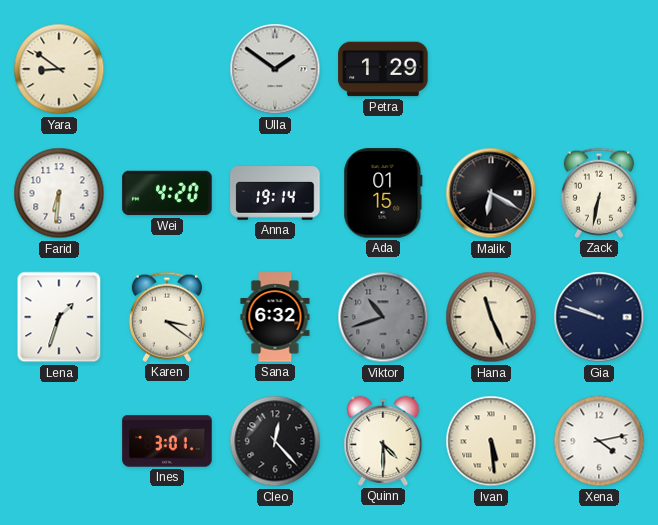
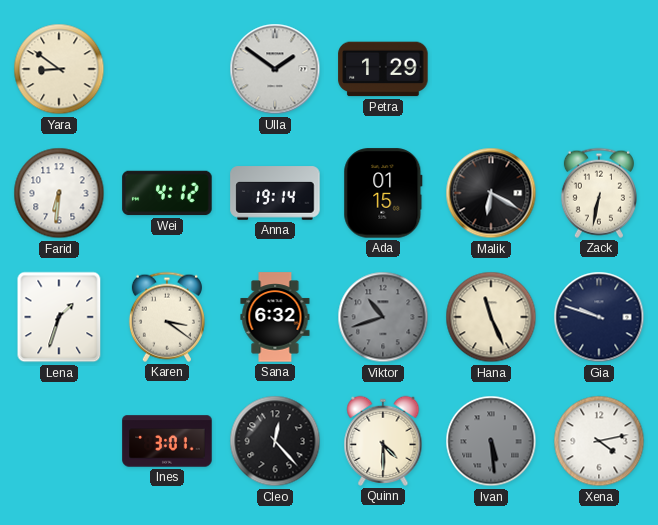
Wei: 4:20 -> 4:12
Ivan dial: cream -> grey
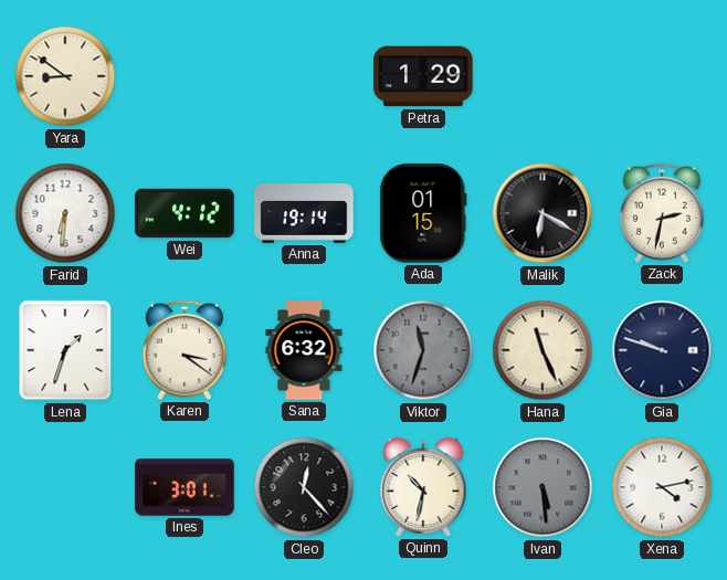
Ulla: 1:51 -> none
Zack: 6:32 -> 2:32
Viktor: 10:42 -> 11:33
Quinn: 4:30 -> 10:32
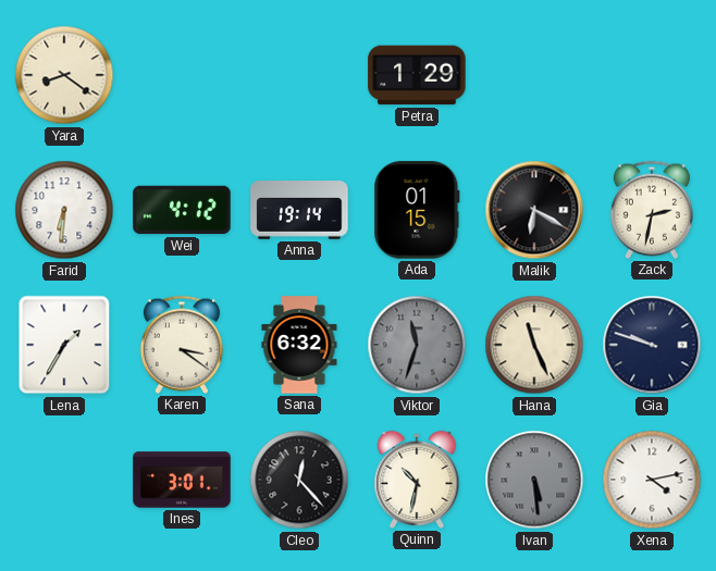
Yara: 8:51 -> 8:21
Lena: 1:33 -> 1:35
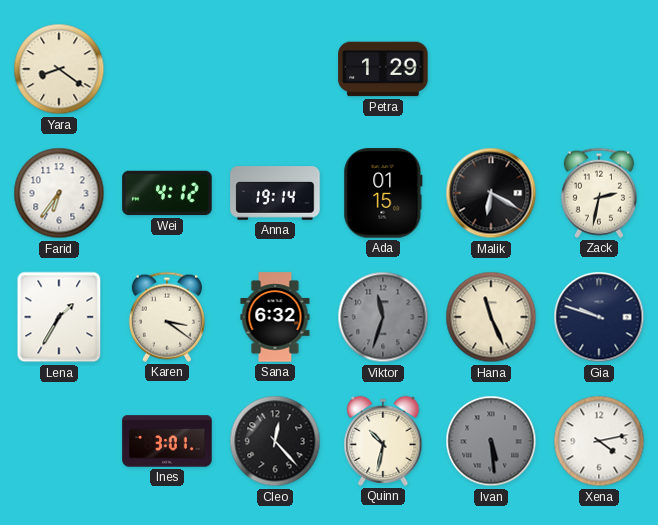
Farid: 6:31 -> 6:36
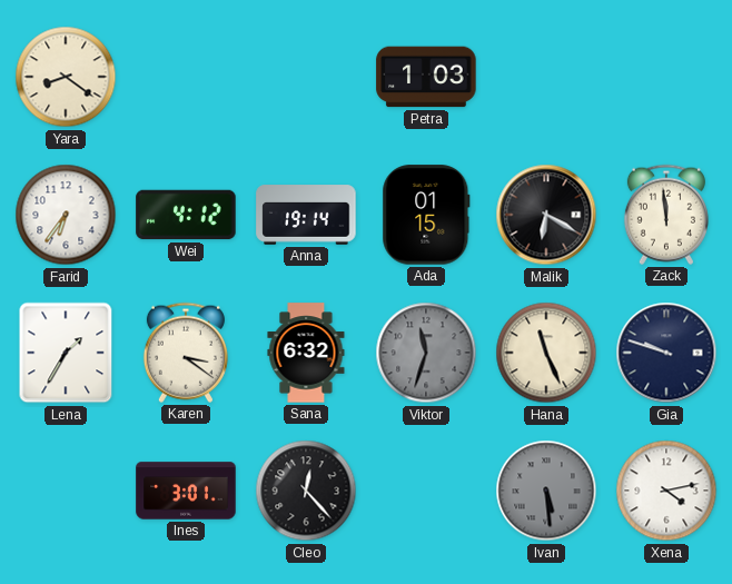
Petra: 1:29 -> 1:03
Zack: 2:32 -> 11:59
Quinn: 10:32 -> none
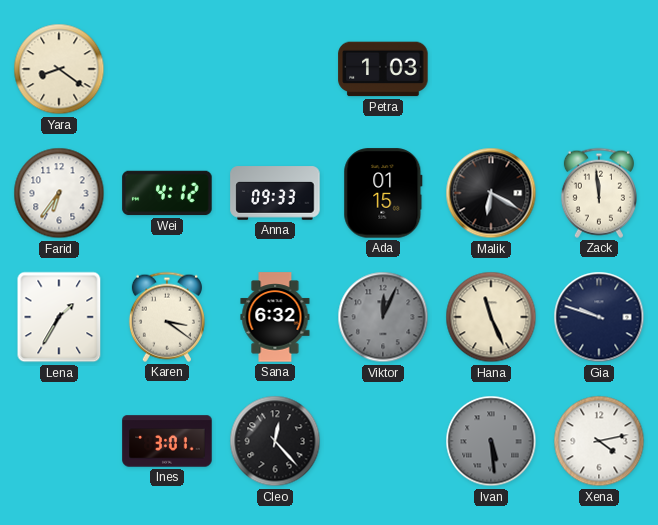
Anna: 19:14 -> 09:33
Viktor: 11:33 -> 12:04
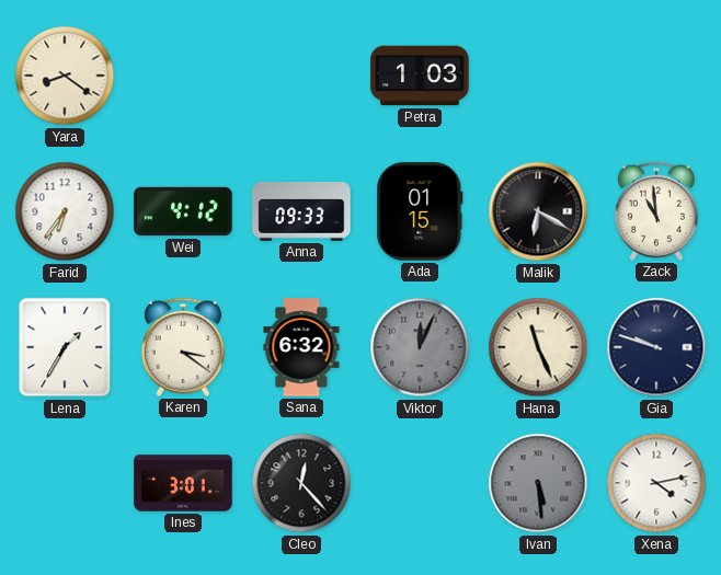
Zack: 11:59 -> 10:59
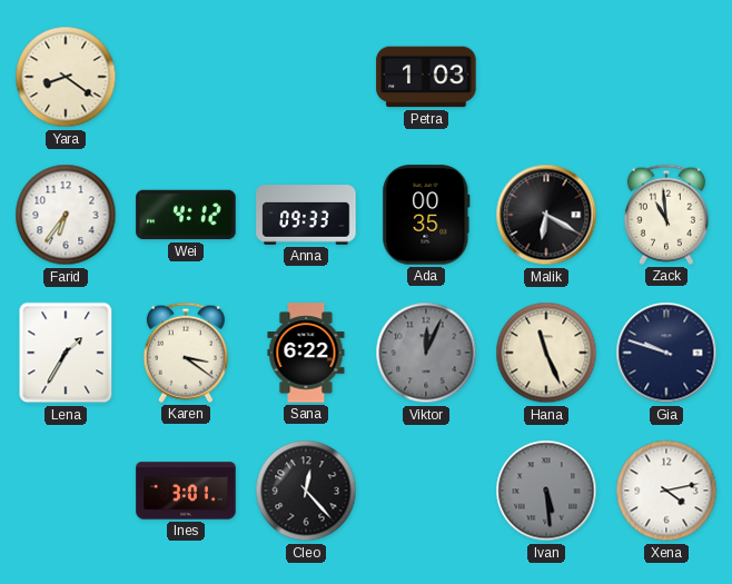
Ada: 01:15 -> 00:35
Sana: 6:32 -> 6:22
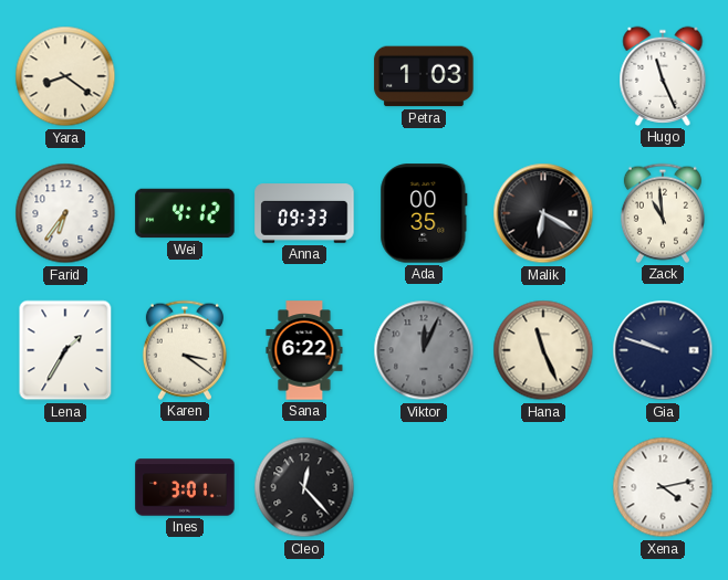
Hugo: none -> 11:26
Ivan: 5:29 -> none
